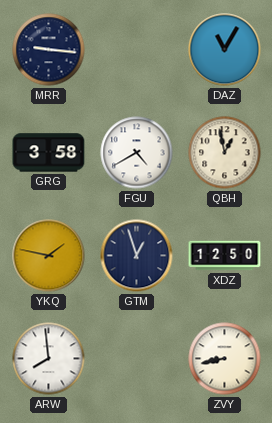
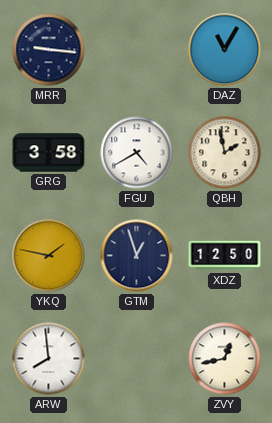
QBH: 12:58 -> 1:58
ZVY: 8:43 -> 12:43
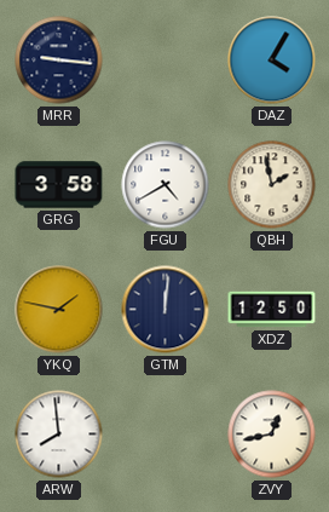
DAZ: 11:05 -> 4:05
GTM: 12:57 -> 12:01
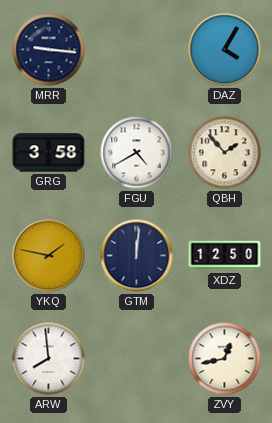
QBH: 1:58 -> 1:53
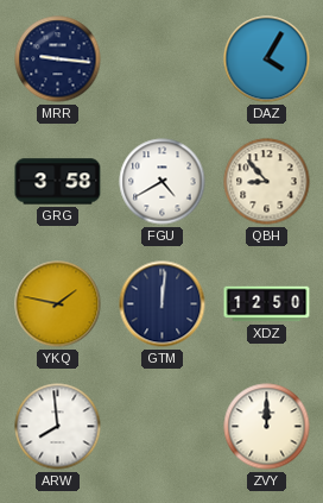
QBH: 1:53 -> 8:53
ZVY: 12:43 -> 12:00
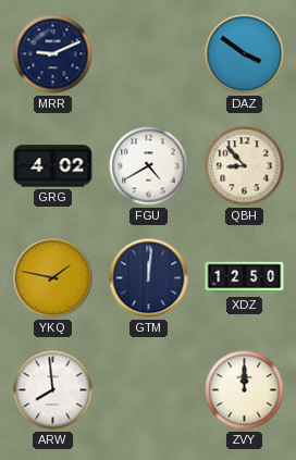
MRR: 9:16 -> 9:11
DAZ: 4:05 -> 3:51
GRG: 3:58 -> 4:02
